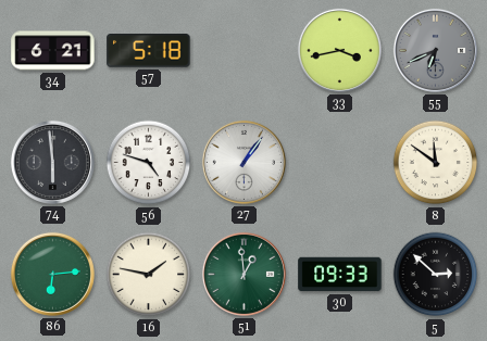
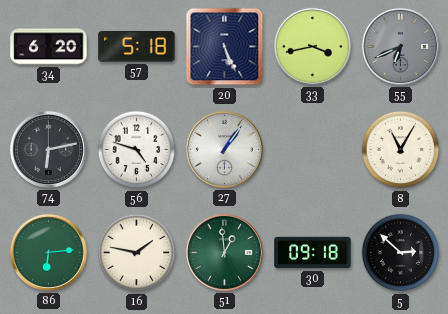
34: 6:21 -> 6:20
20: none -> 5:26
74: 5:59 -> 6:13
8: 11:51 -> 11:05
30: 09:33 -> 09:18
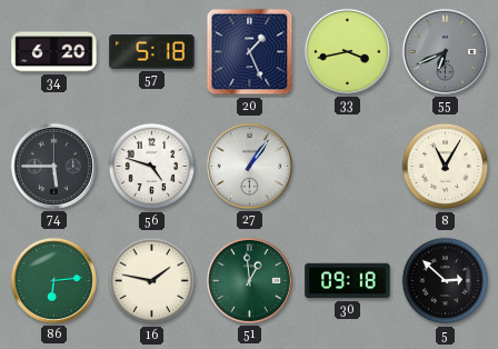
20: 5:26 -> 1:26
74: 6:13 -> 5:45
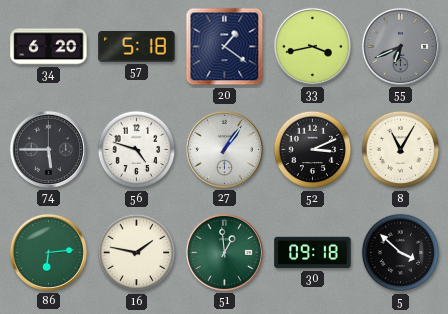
20: 1:26 -> 1:21
52: none -> 3:11
5: 2:52 -> 3:52
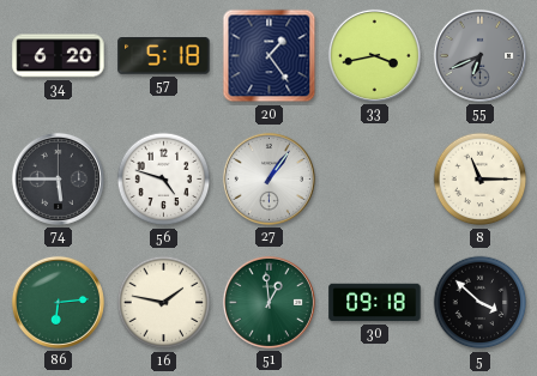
20: 1:21 -> 1:24
52: 3:11 -> none
8: 11:05 -> 11:15
